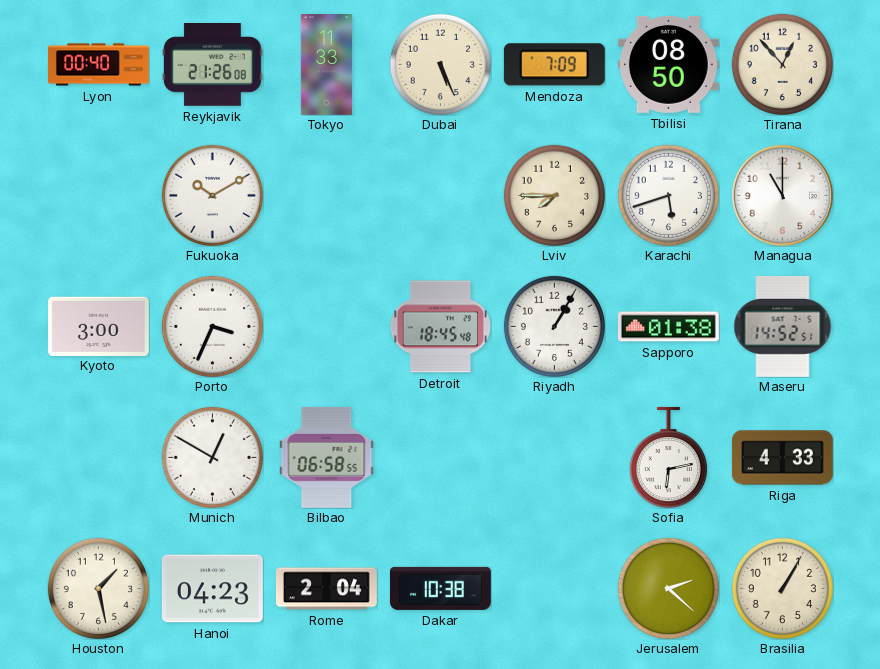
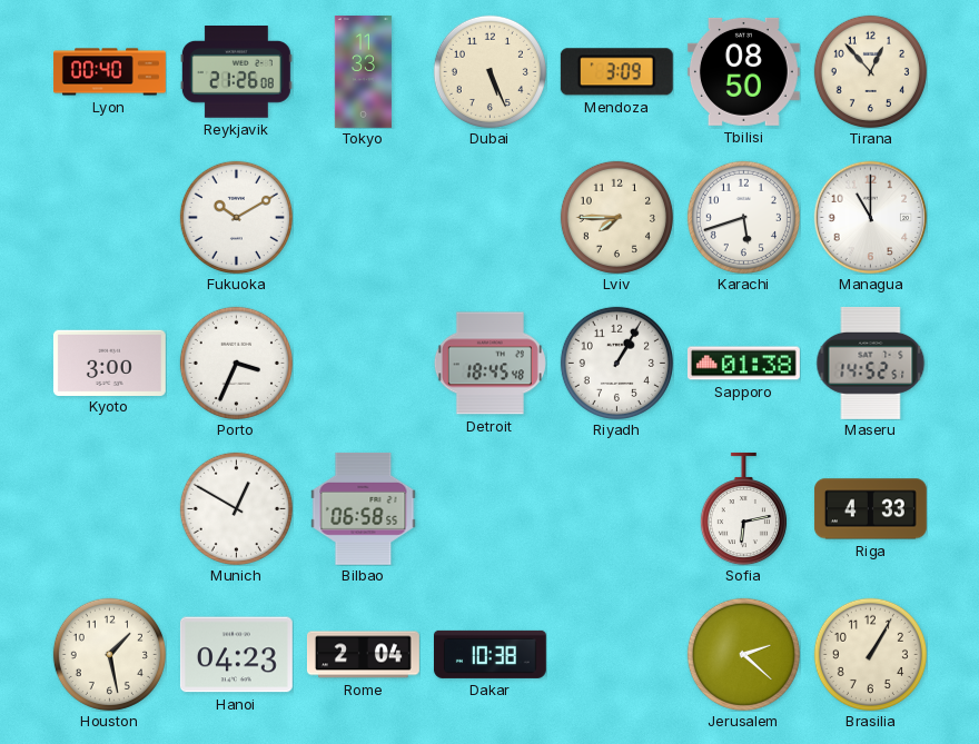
Mendoza: 7:09 -> 3:09
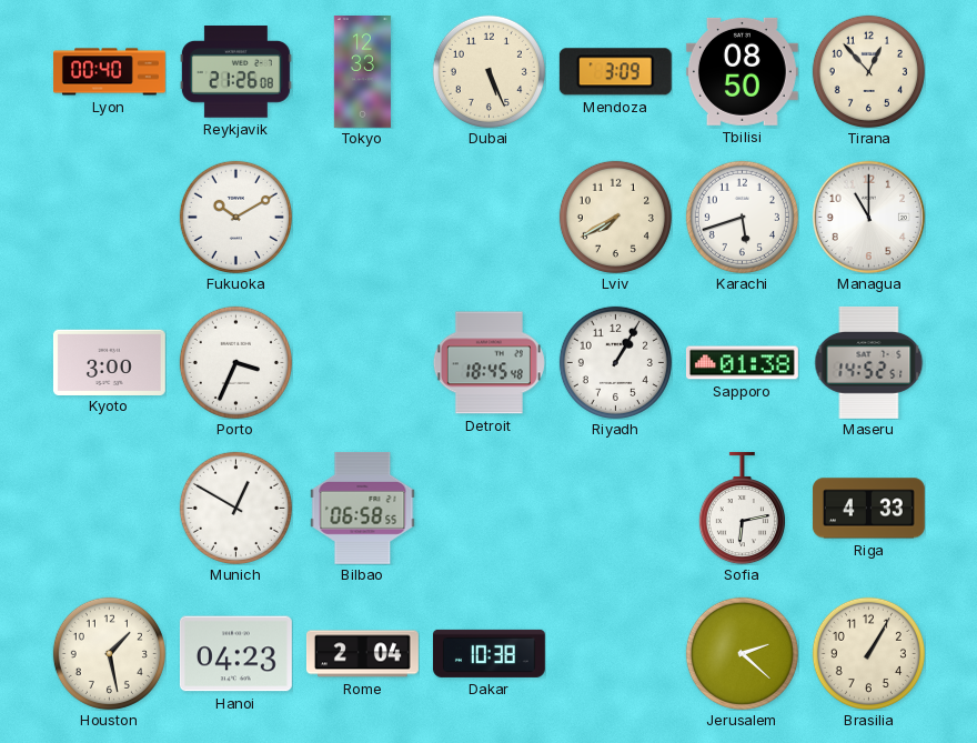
Tokyo: 11:33 -> 12:33
Lviv: 7:45 -> 7:40
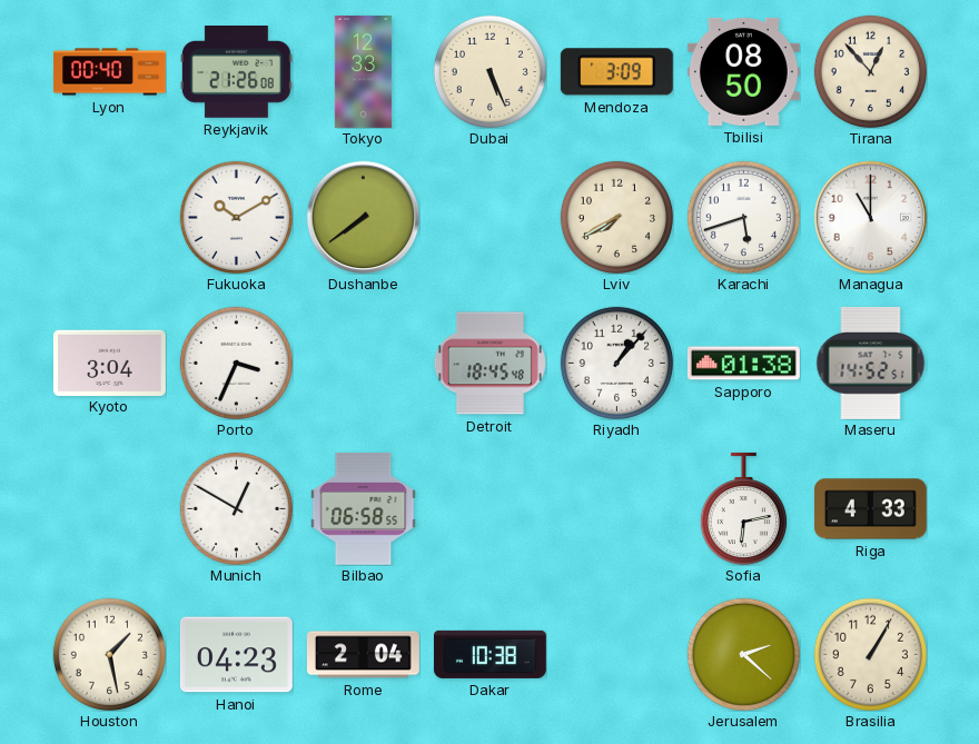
Dushanbe: none -> 7:39
Kyoto: 3:00 -> 3:04
Riyadh: 1:05 -> 1:07
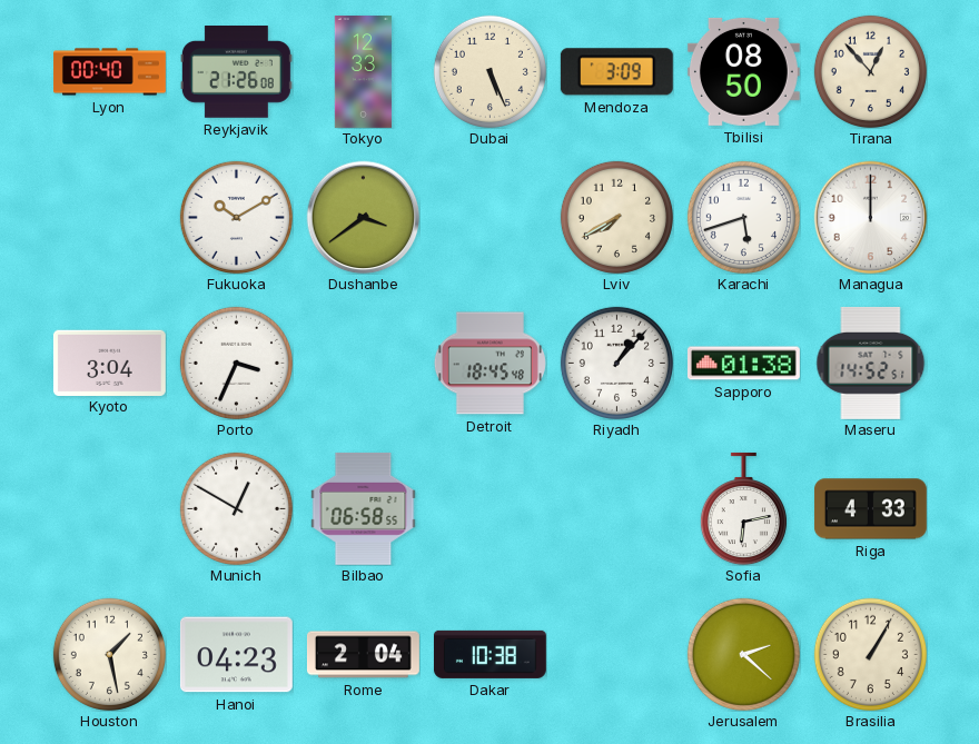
Dushanbe: 7:39 -> 3:39
Managua: 11:00 -> 12:00
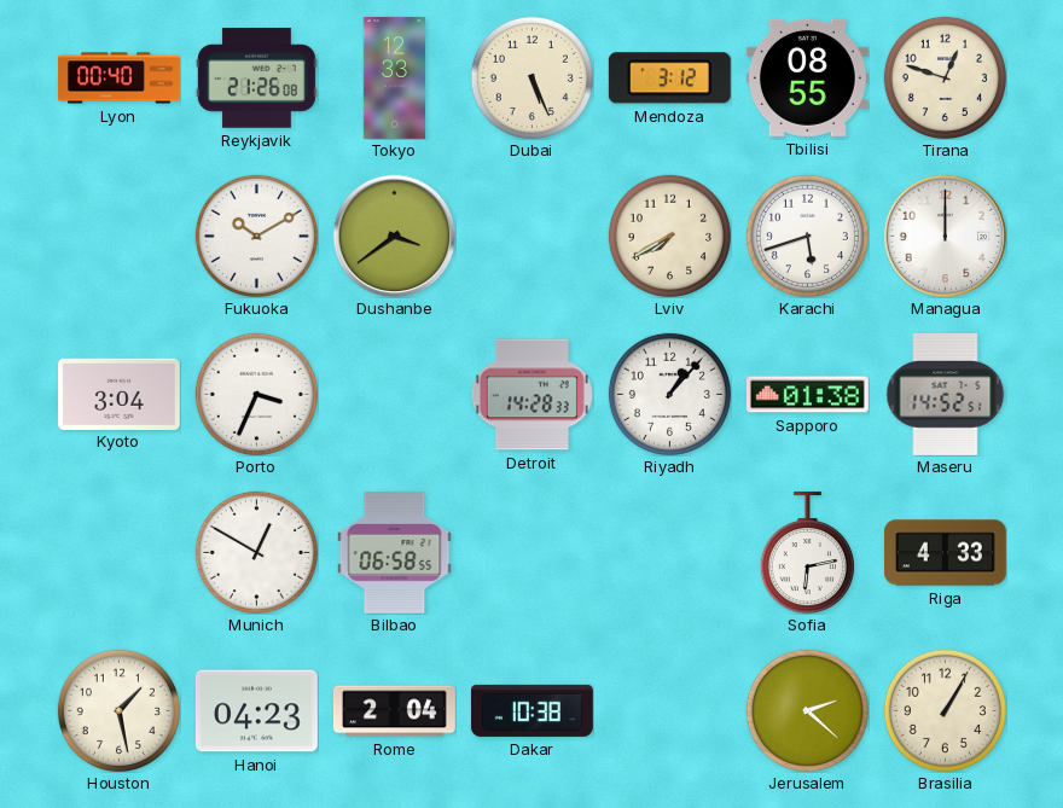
Mendoza: 3:09 -> 3:12
Tbilisi: 08:50 -> 08:55
Tirana: 12:53 -> 12:48
Detroit: 18:45 -> 14:28
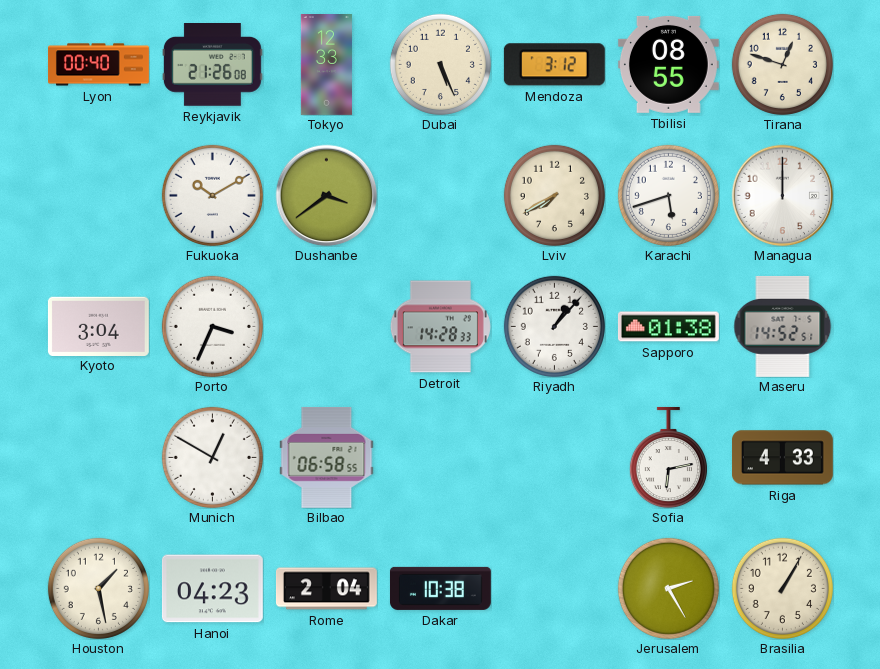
Jerusalem: 2:22 -> 2:25
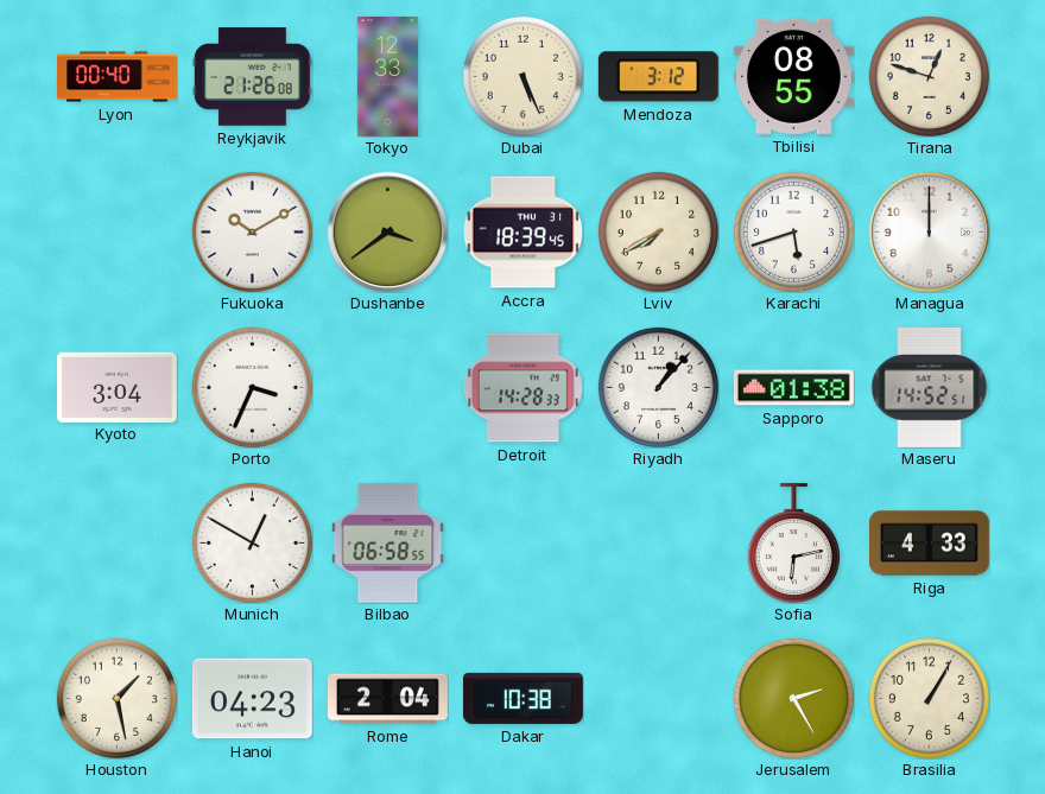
Accra: none -> 18:39
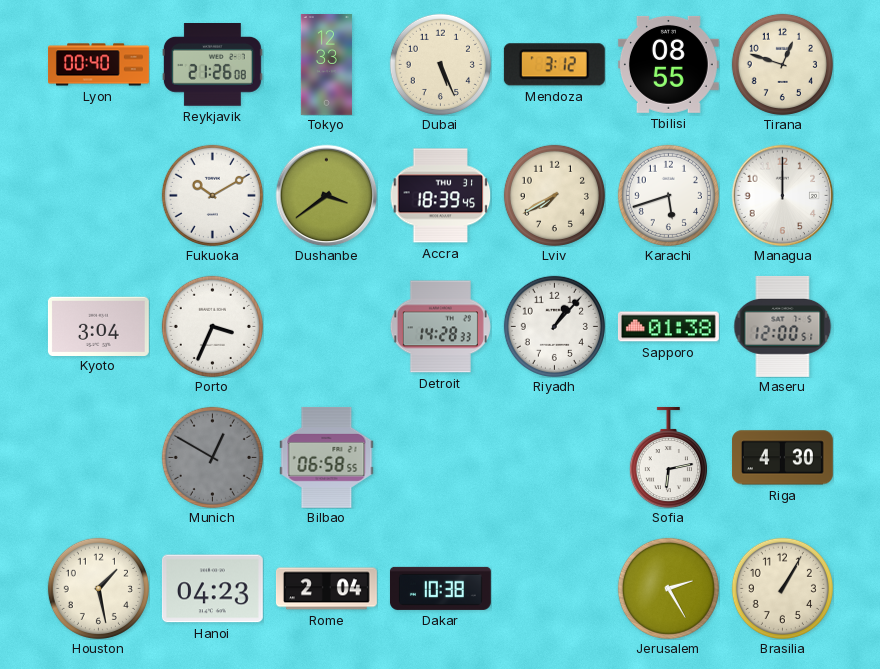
Maseru: 14:52 -> 12:00
Munich dial: white -> grey
Riga: 4:33 -> 4:30
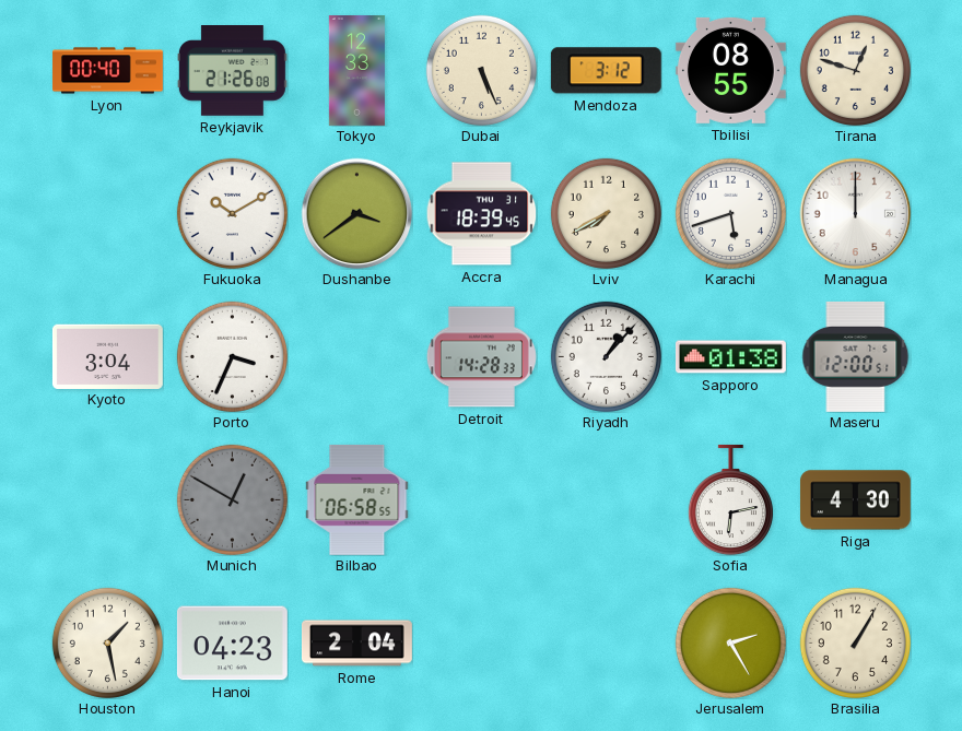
Dakar: 10:38 -> none
